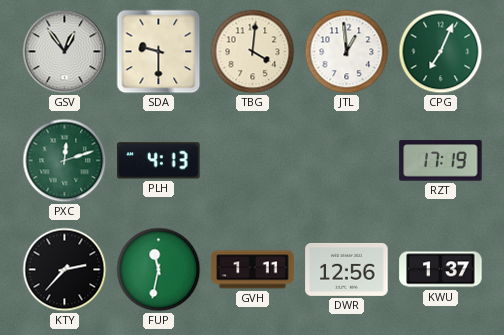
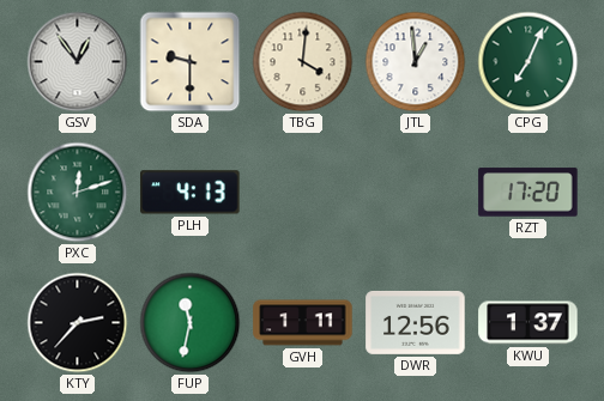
RZT: 17:19 -> 17:20
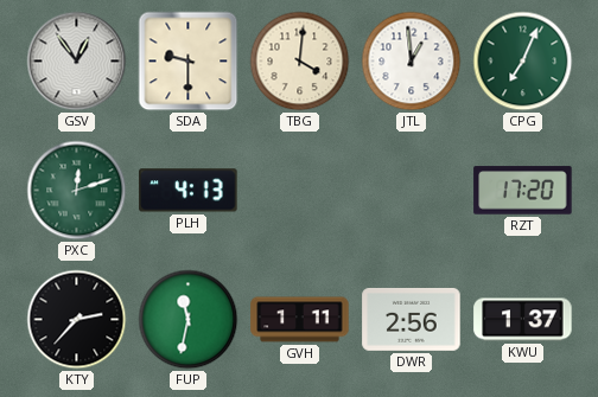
DWR: 12:56 -> 2:56
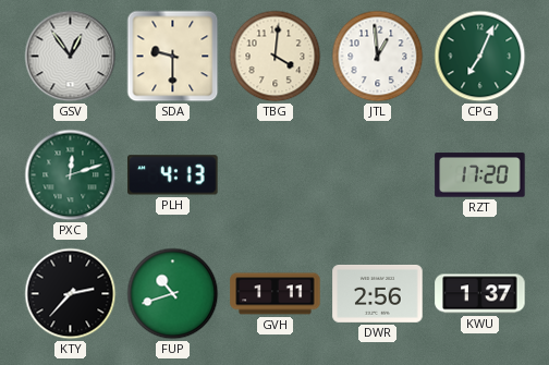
FUP: 11:32 -> 10:42
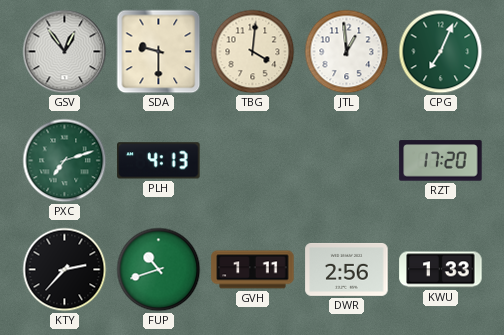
PXC: 12:12 -> 7:12
KWU: 1:37 -> 1:33
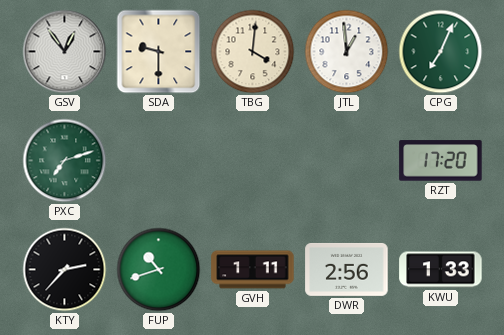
PLH: 4:13 -> none
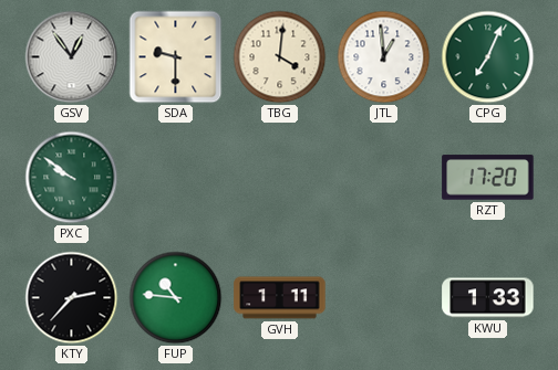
PXC: 7:12 -> 9:51
FUP: 10:42 -> 10:46
DWR: 2:56 -> none
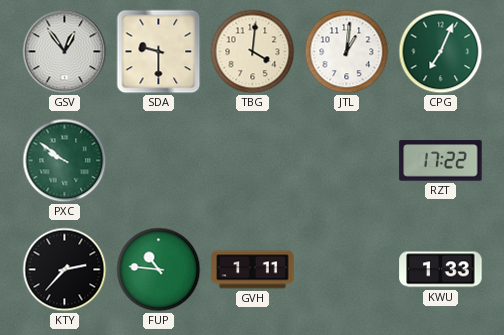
JTL: 12:59 -> 1:01
RZT: 17:20 -> 17:22
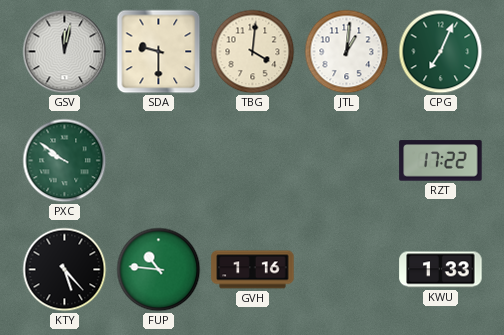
GSV: 12:54 -> 12:02
KTY: 2:37 -> 5:23
GVH: 1:11 -> 1:16
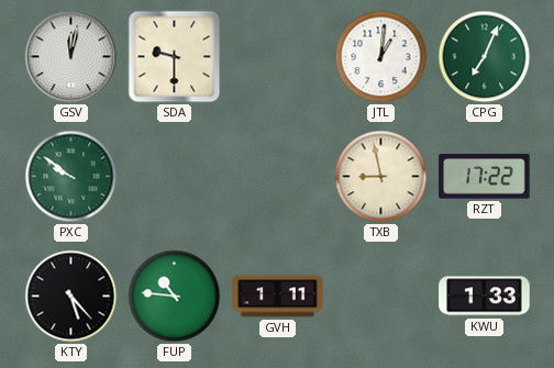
TBG: 4:01 -> none
TXB: none -> 8:58
GVH: 1:16 -> 1:11
